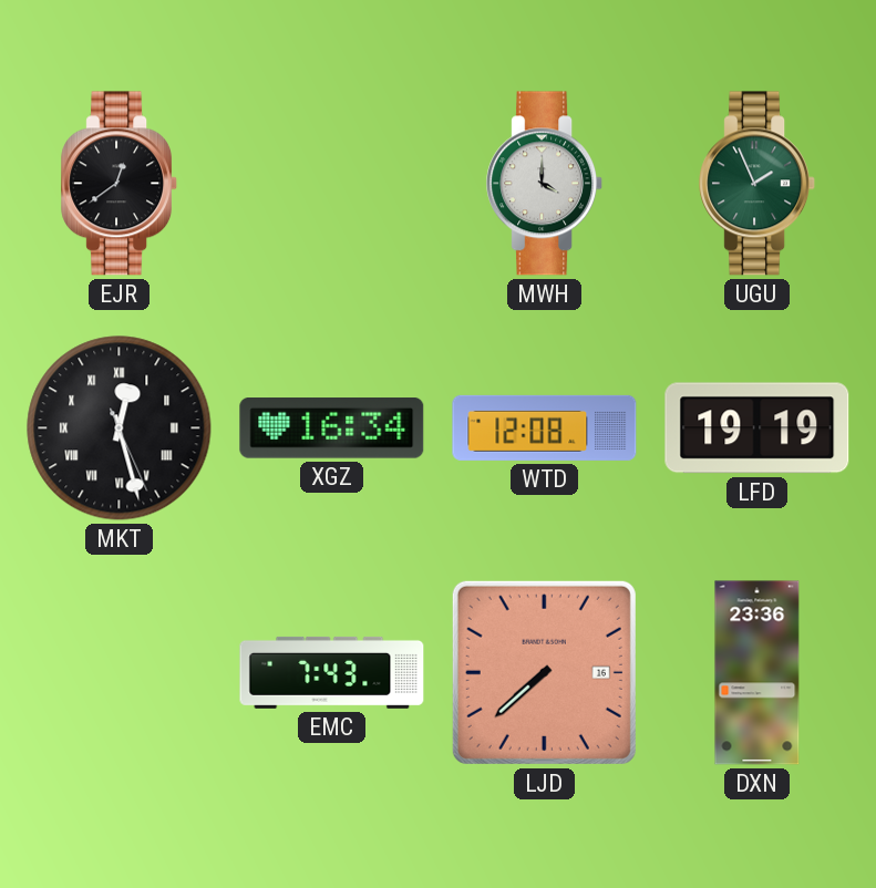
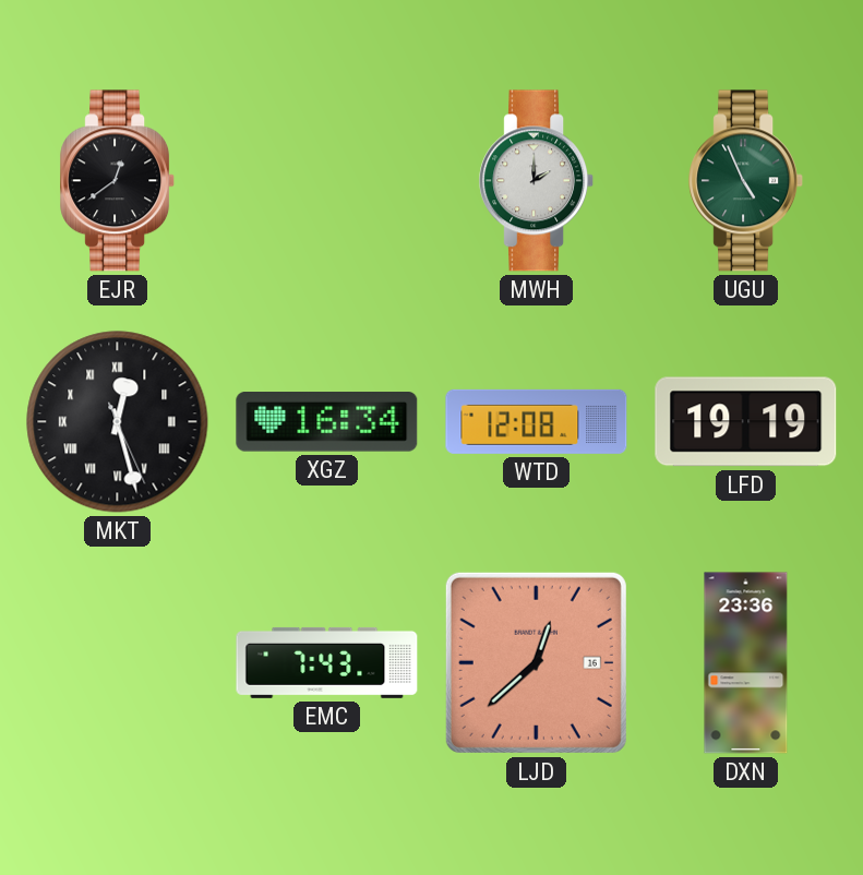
MWH: 4:00 -> 2:00
UGU: 1:56 -> 4:56
LJD: 7:38 -> 12:38
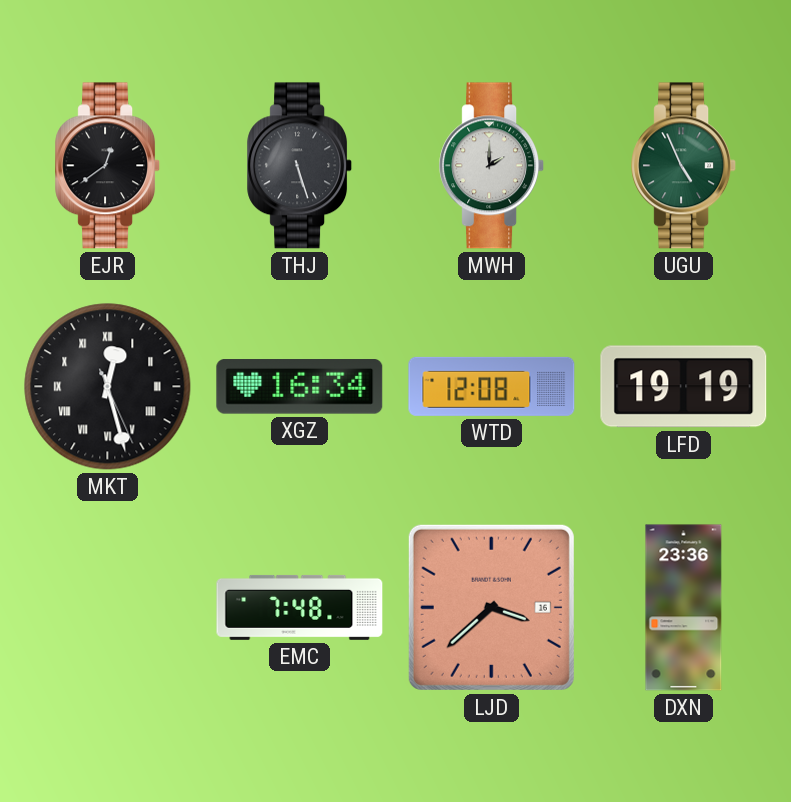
THJ: none -> 5:27
EMC: 7:43 -> 7:48
LJD: 12:38 -> 3:38
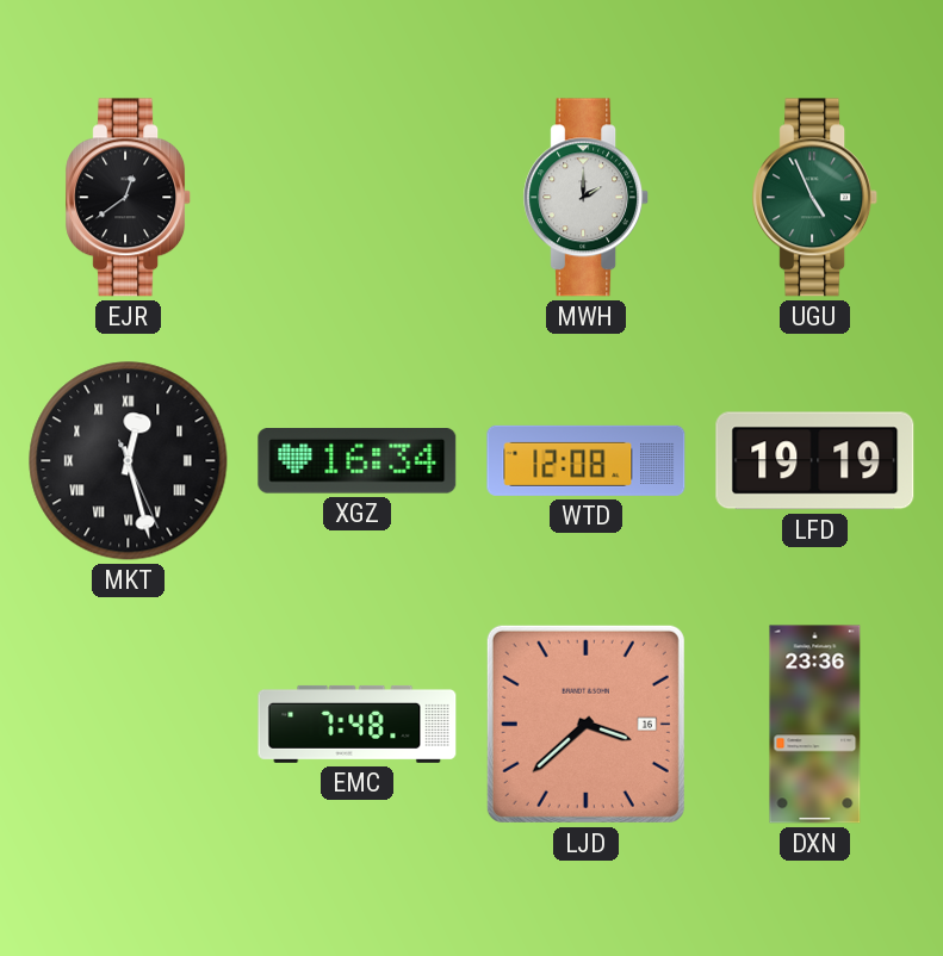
THJ: 5:27 -> none
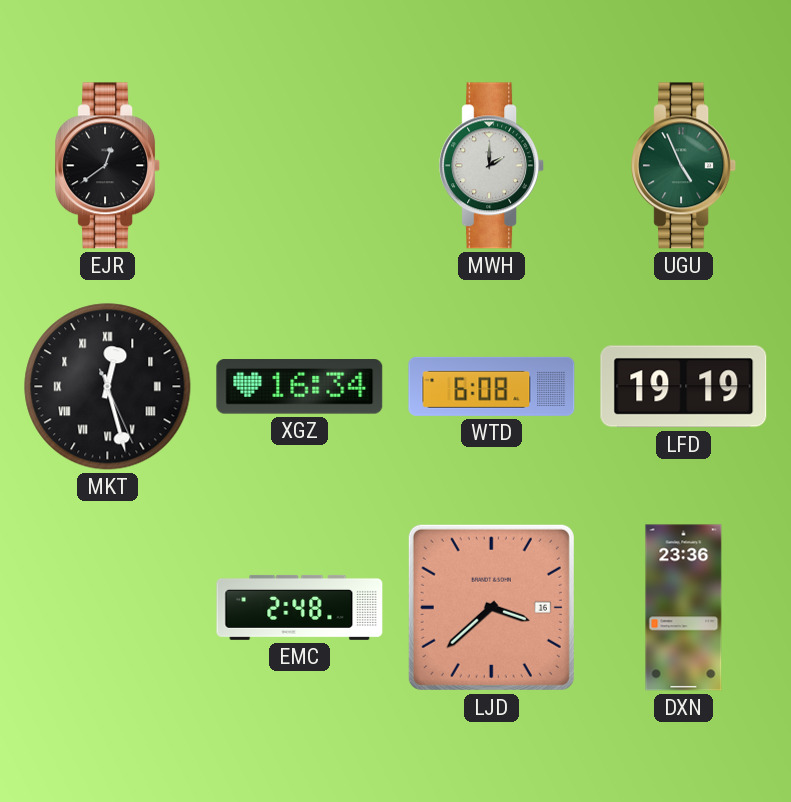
WTD: 12:08 -> 6:08
EMC: 7:48 -> 2:48
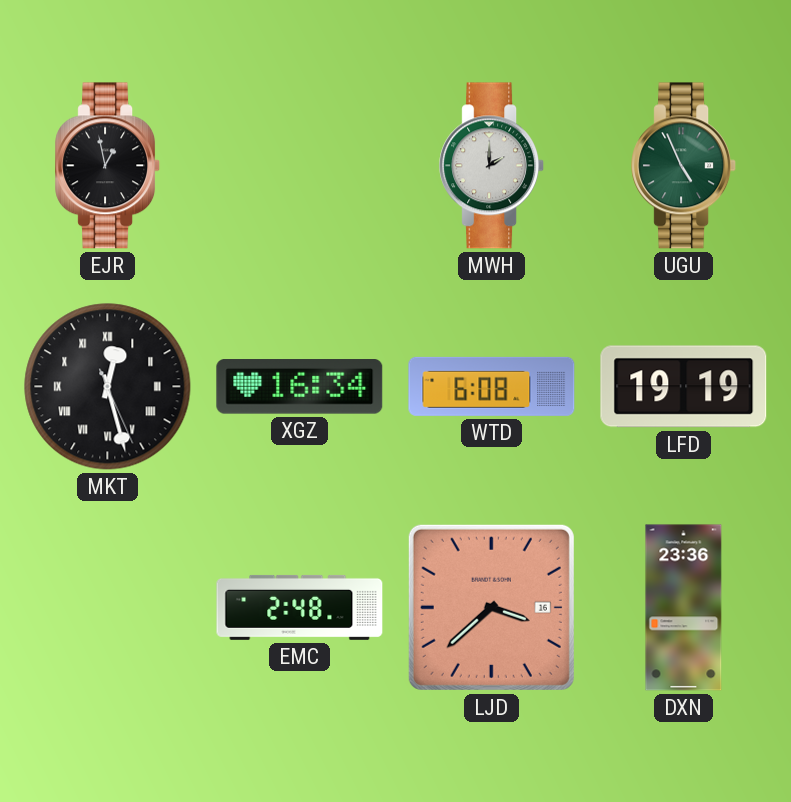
EJR: 12:39 -> 12:58
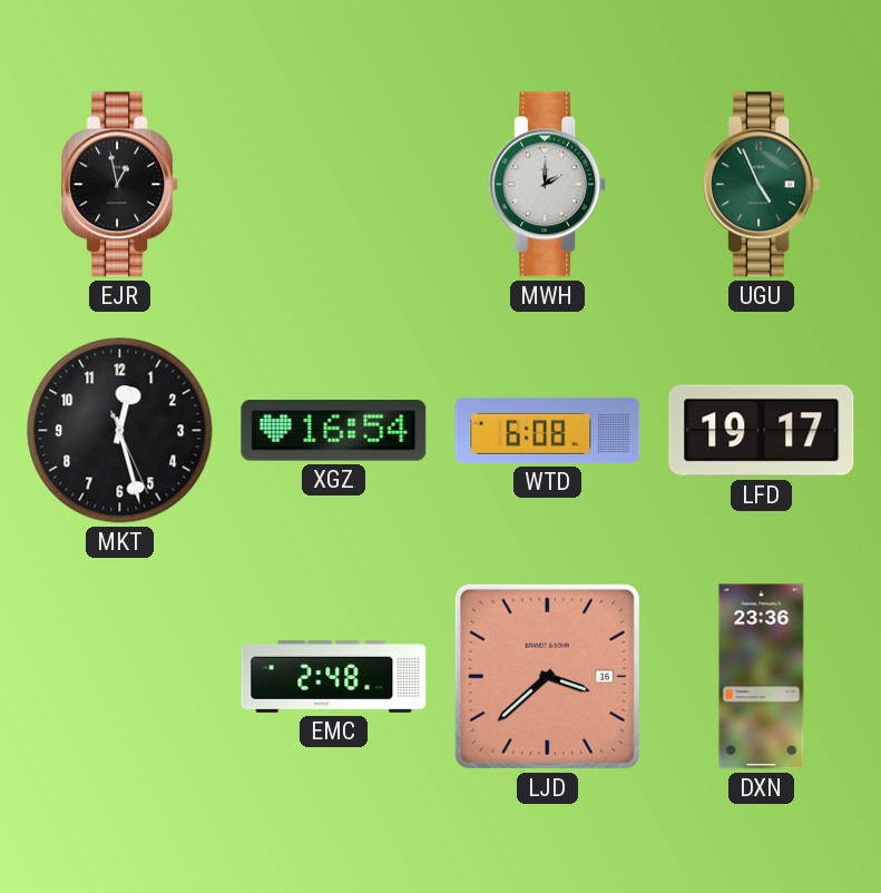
MKT numerals: Roman -> Arabic
XGZ: 16:34 -> 16:54
LFD: 19:19 -> 19:17
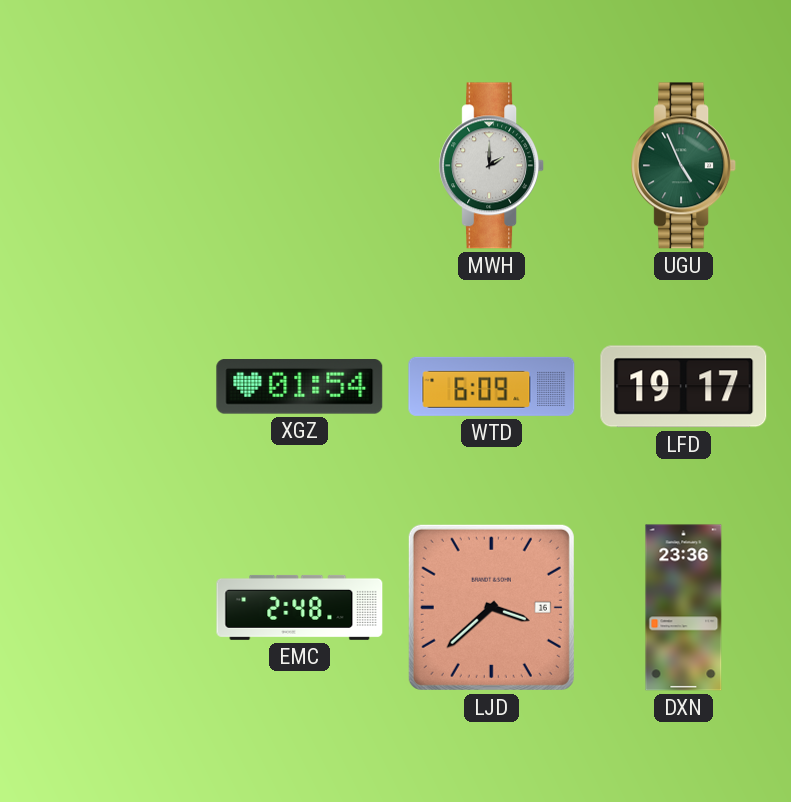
EJR: 12:58 -> none
MKT: 12:27 -> none
XGZ: 16:54 -> 01:54
WTD: 6:08 -> 6:09
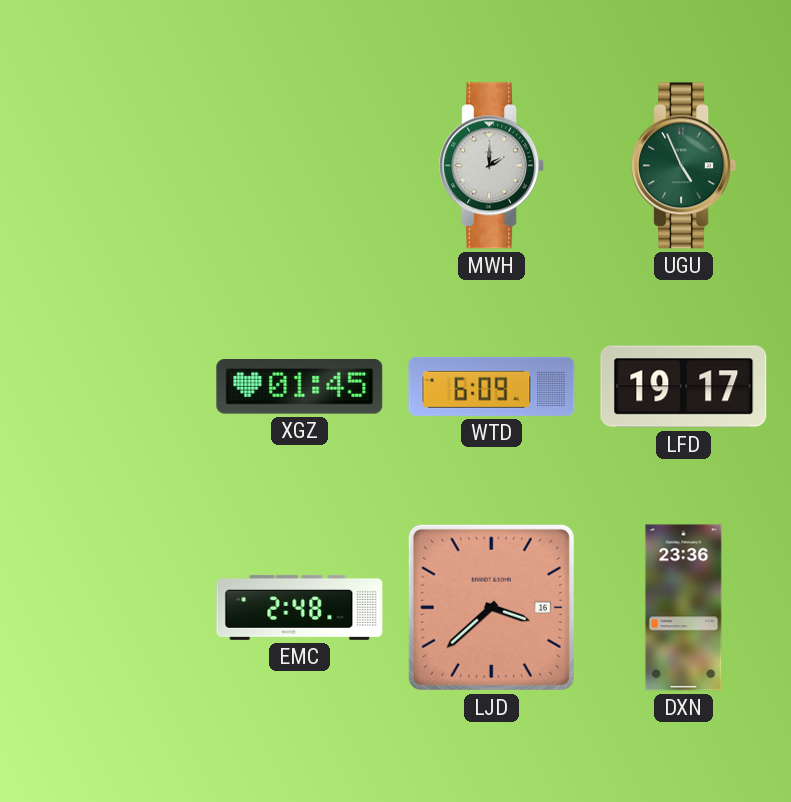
XGZ: 01:54 -> 01:45
